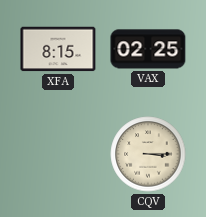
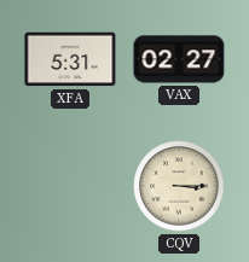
XFA: 8:15 -> 5:31
VAX: 02:25 -> 02:27
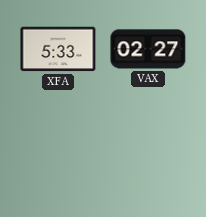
XFA: 5:31 -> 5:33
CQV: 3:15 -> none
